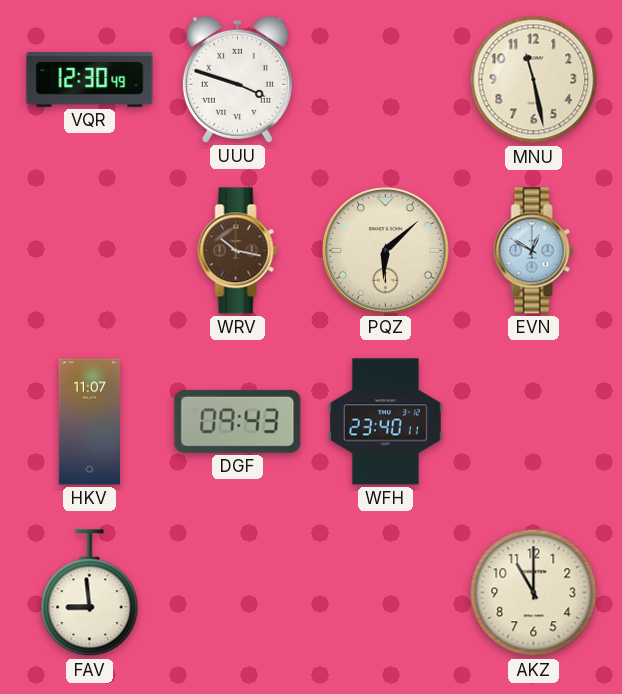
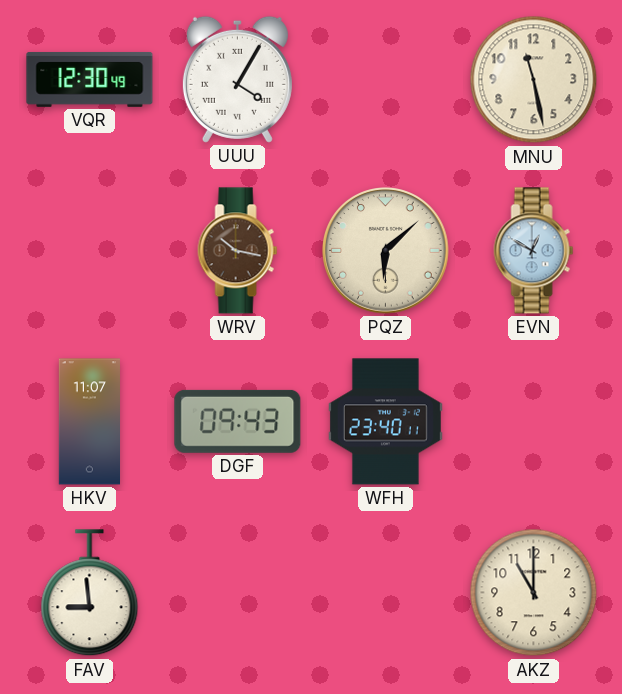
UUU: 3:48 -> 4:05
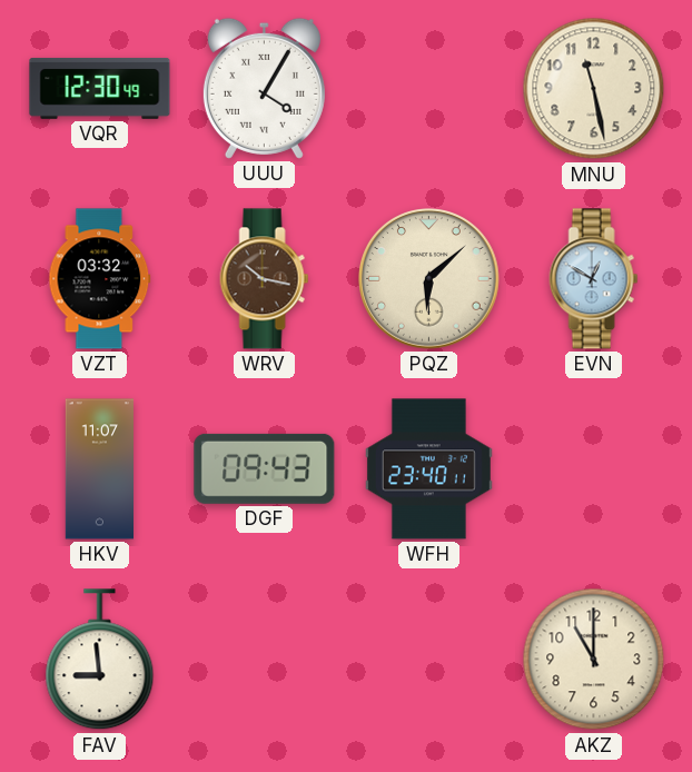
VZT: none -> 03:32
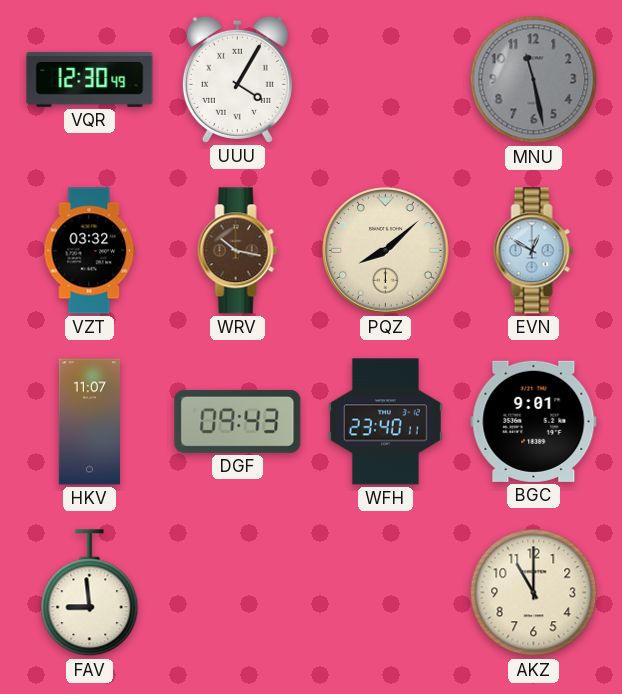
MNU dial: cream -> grey
PQZ: 6:08 -> 8:08
BGC: none -> 9:01
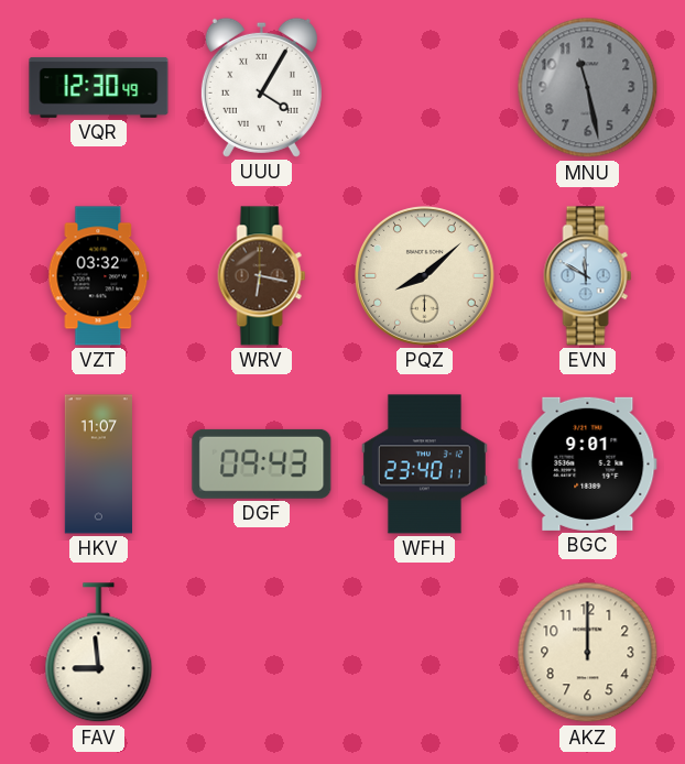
WRV: 10:17 -> 6:17
EVN: 12:50 -> 11:50
AKZ: 11:00 -> 12:00
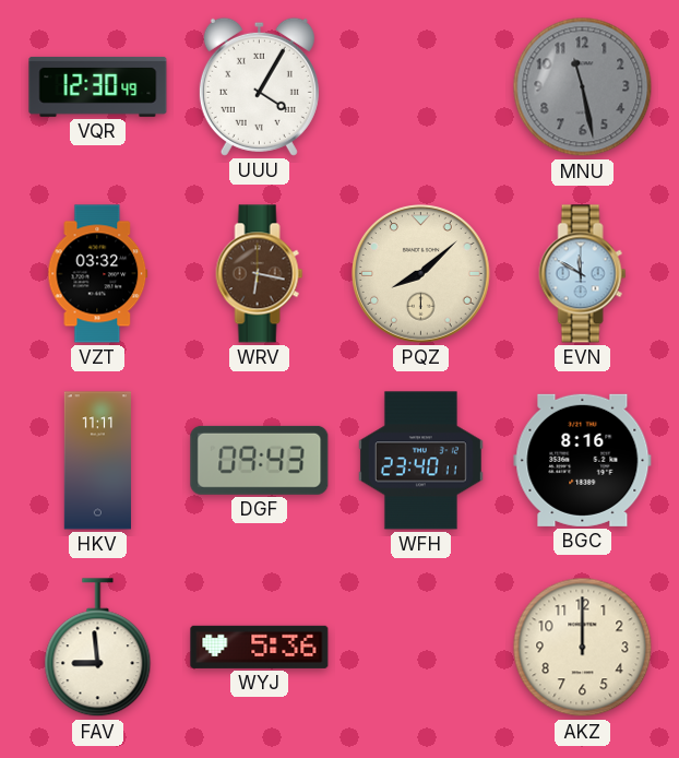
HKV: 11:07 -> 11:11
BGC: 9:01 -> 8:16
WYJ: none -> 5:36
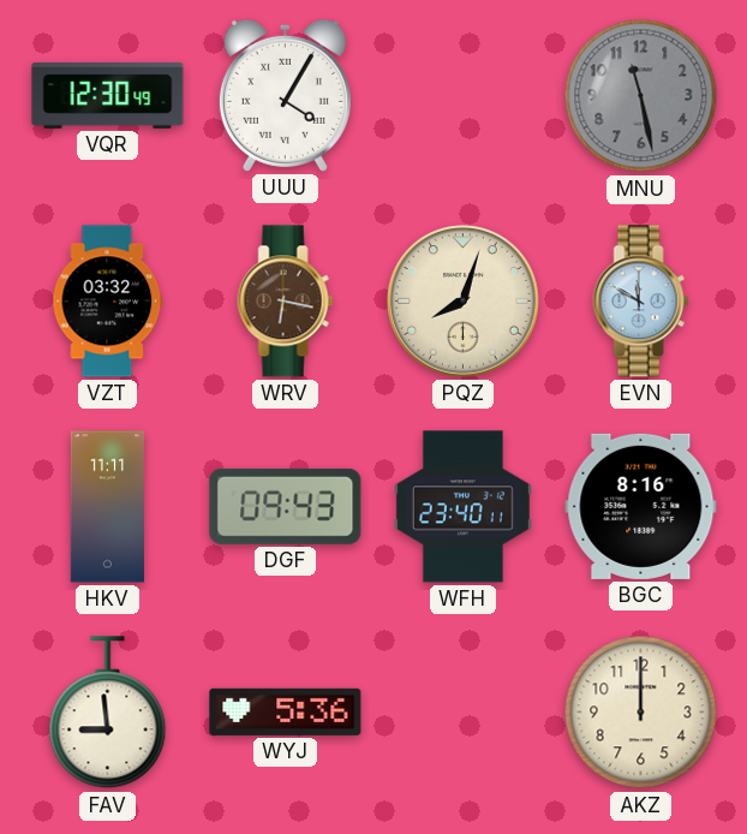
PQZ: 8:08 -> 8:03
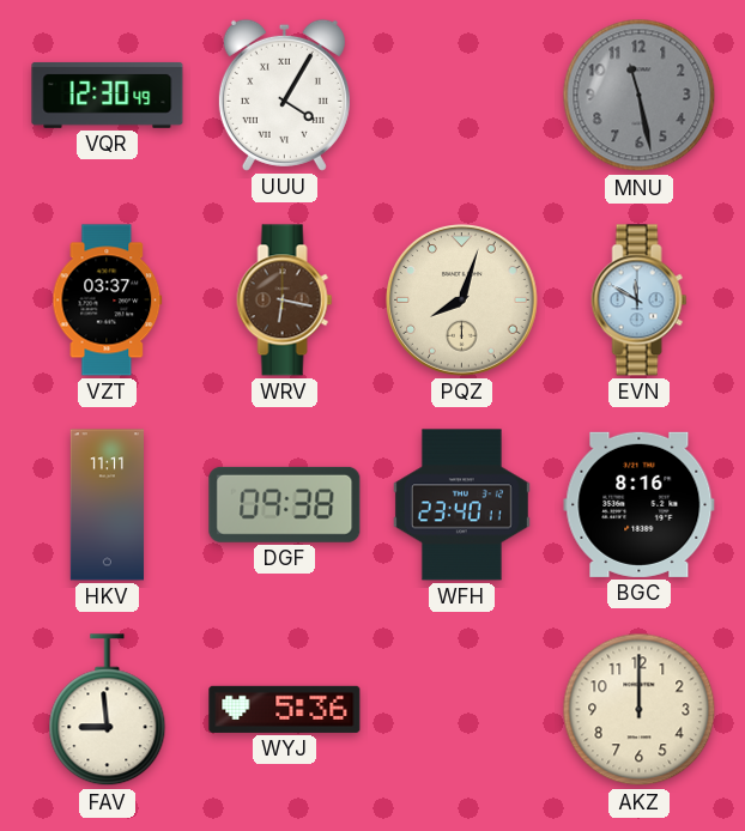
VZT: 03:32 -> 03:37
DGF: 09:43 -> 09:38
